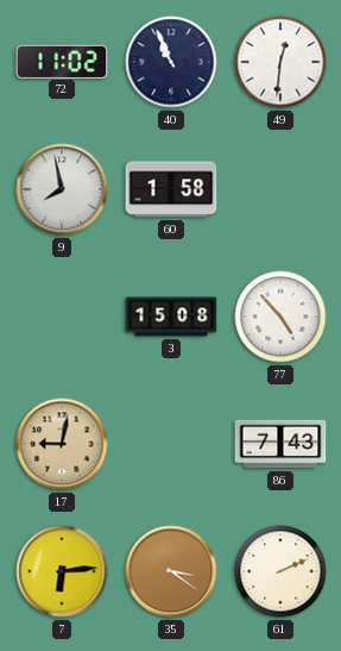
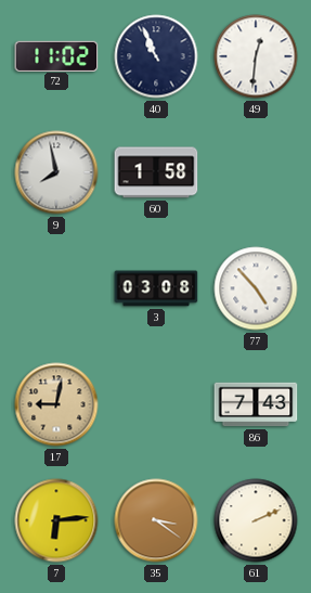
3: 15:08 -> 03:08
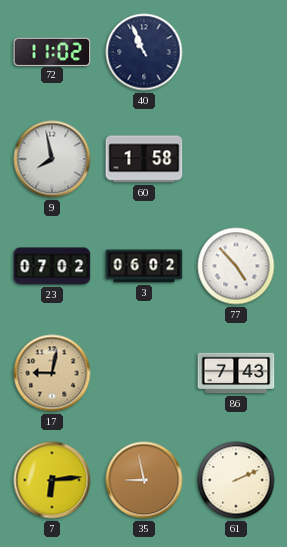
49: 12:31 -> none
23: none -> 07:02
3: 03:08 -> 06:02
35: 3:21 -> 8:58
